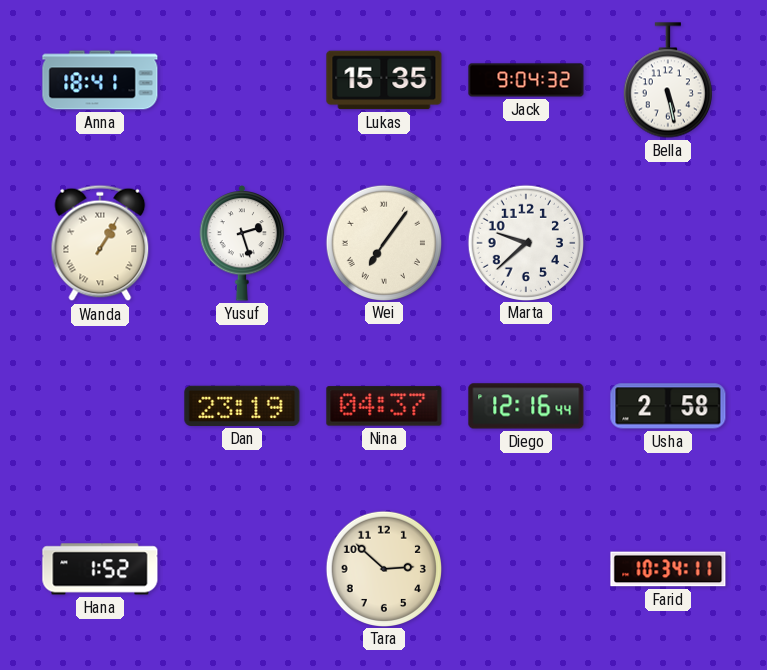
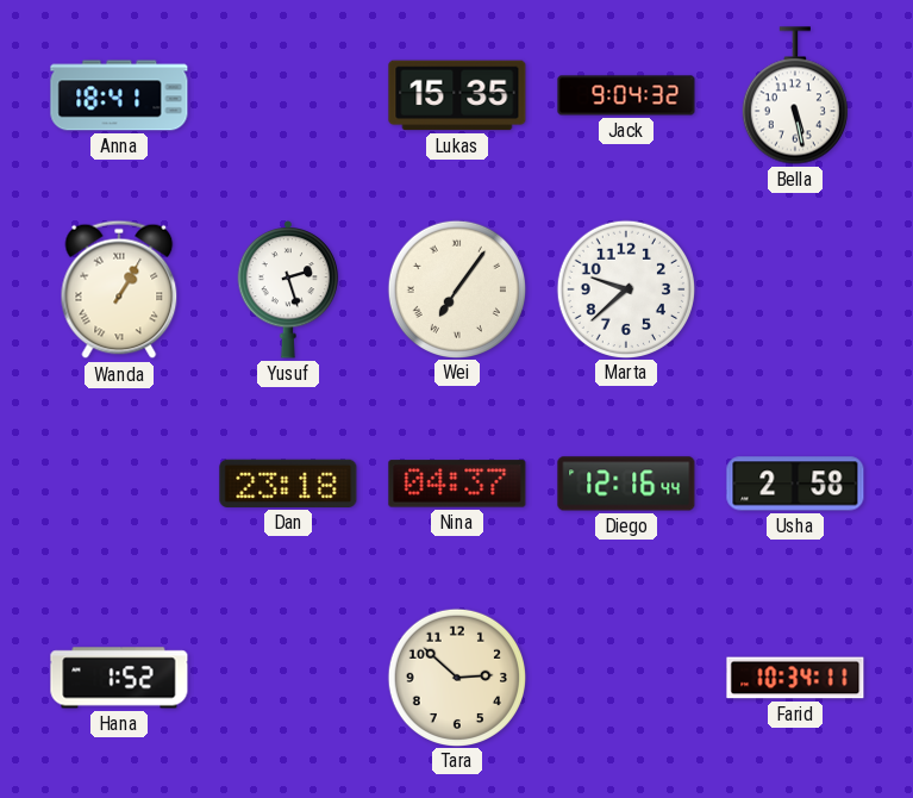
Dan: 23:19 -> 23:18
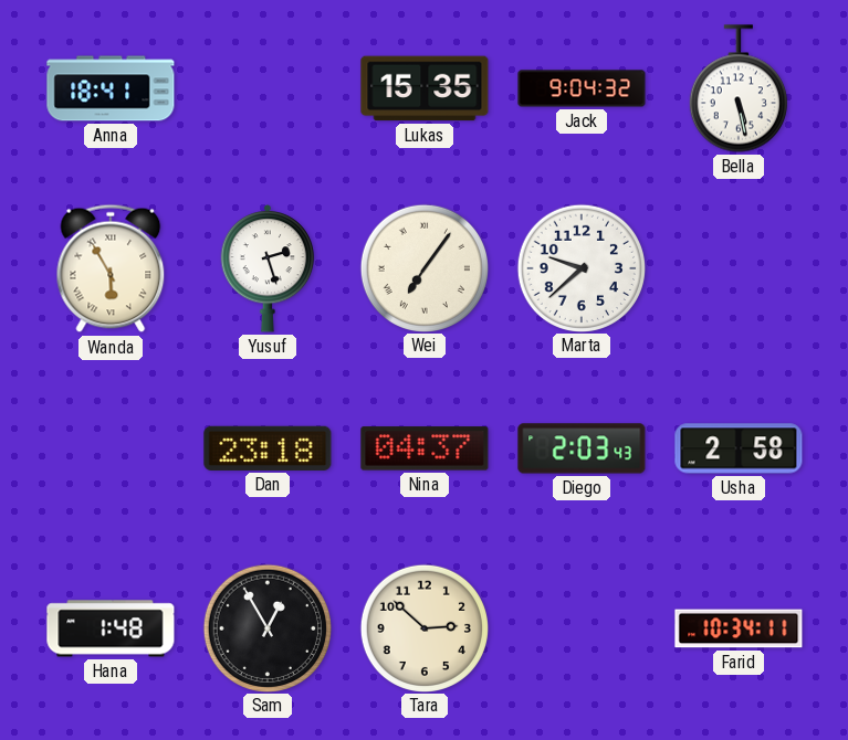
Wanda: 1:05 -> 5:55
Diego: 12:16 -> 2:03
Hana: 1:52 -> 1:48
Sam: none -> 12:55
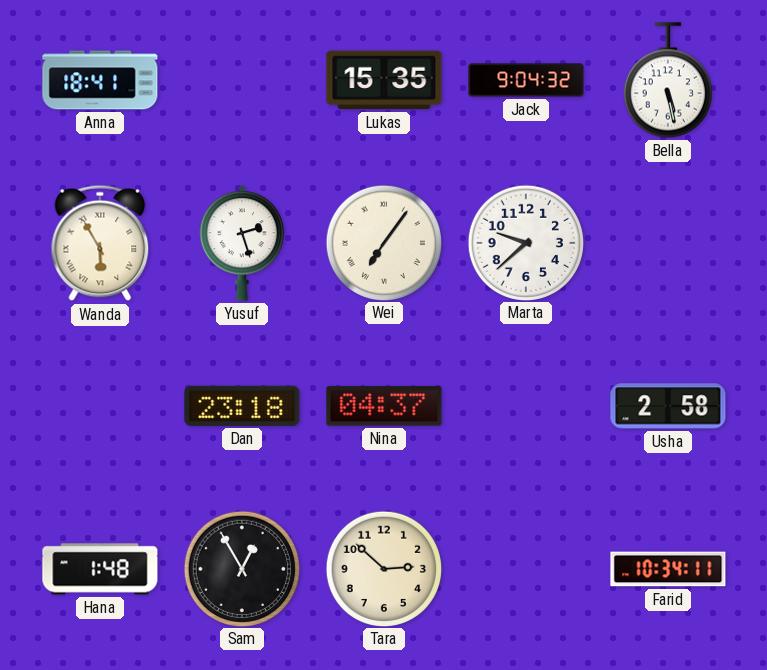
Diego: 2:03 -> none
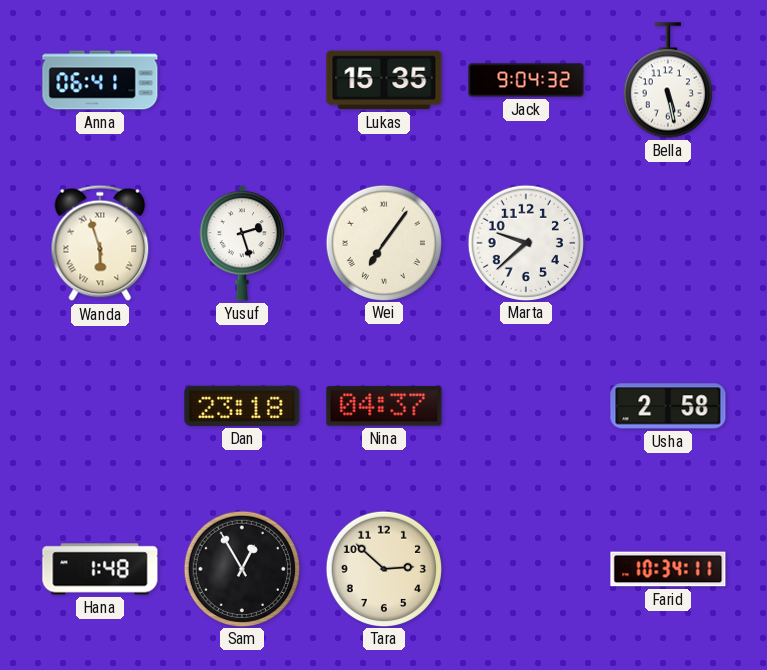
Anna: 18:41 -> 06:41
Wanda: 5:55 -> 5:57
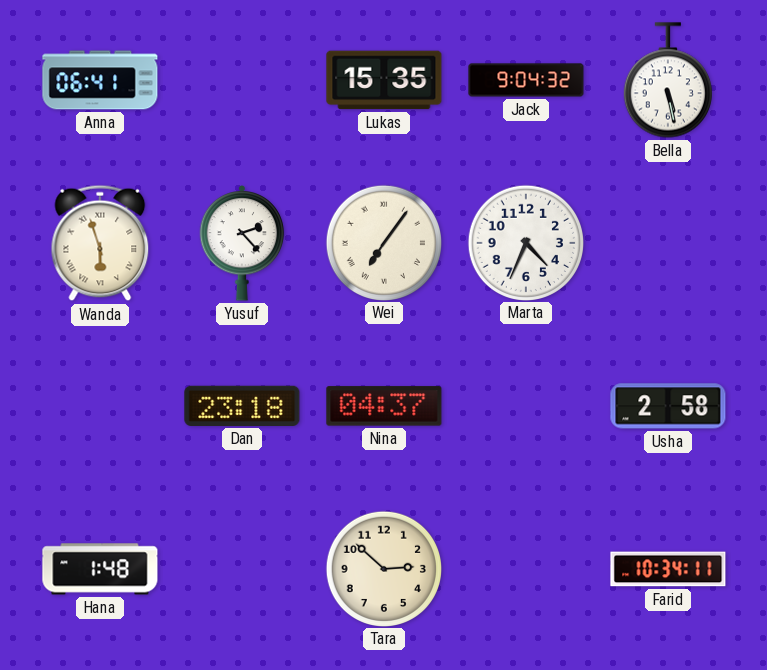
Yusuf: 2:27 -> 2:23
Marta: 9:38 -> 4:34
Sam: 12:55 -> none
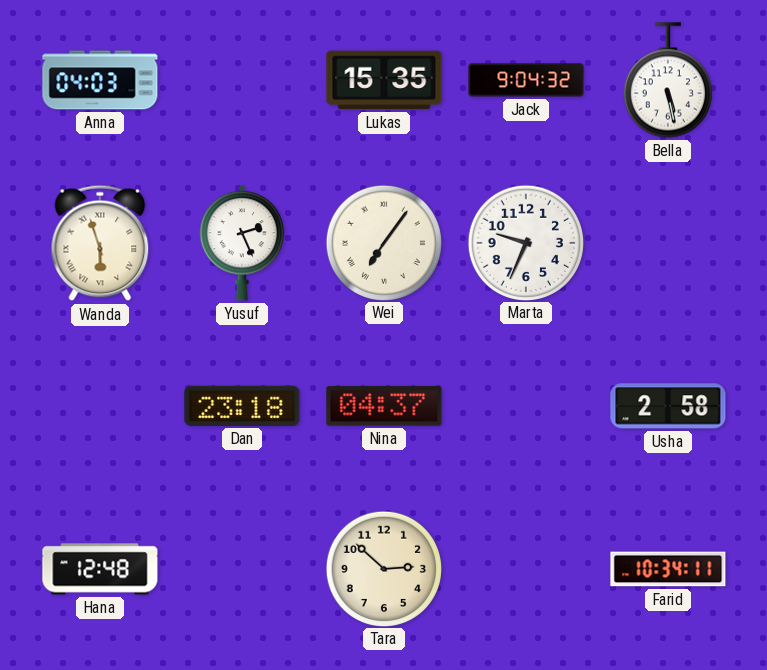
Anna: 06:41 -> 04:03
Yusuf: 2:23 -> 2:26
Marta: 4:34 -> 9:34
Hana: 1:48 -> 12:48
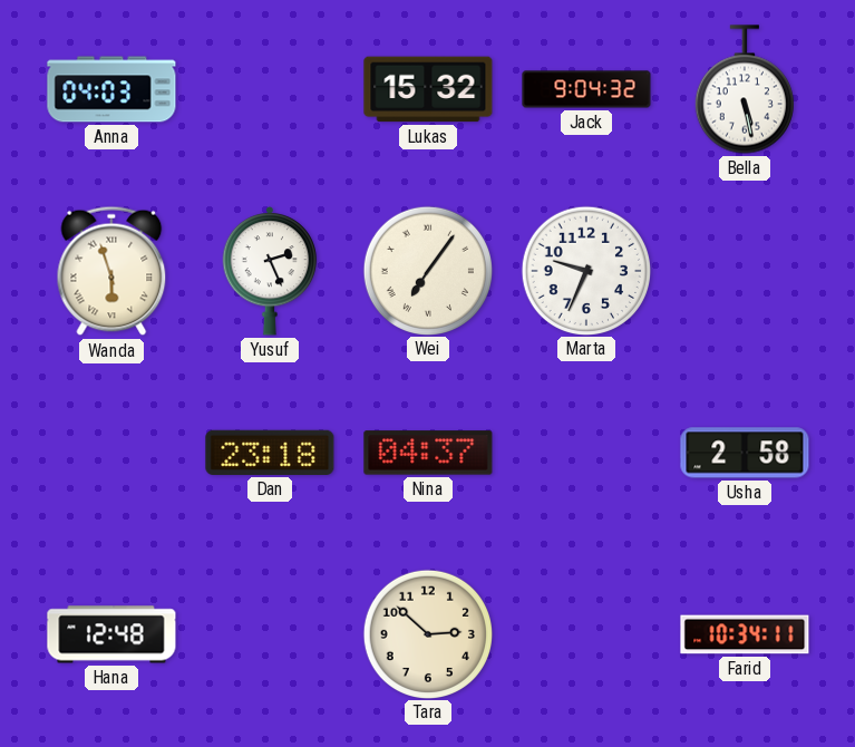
Lukas: 15:35 -> 15:32
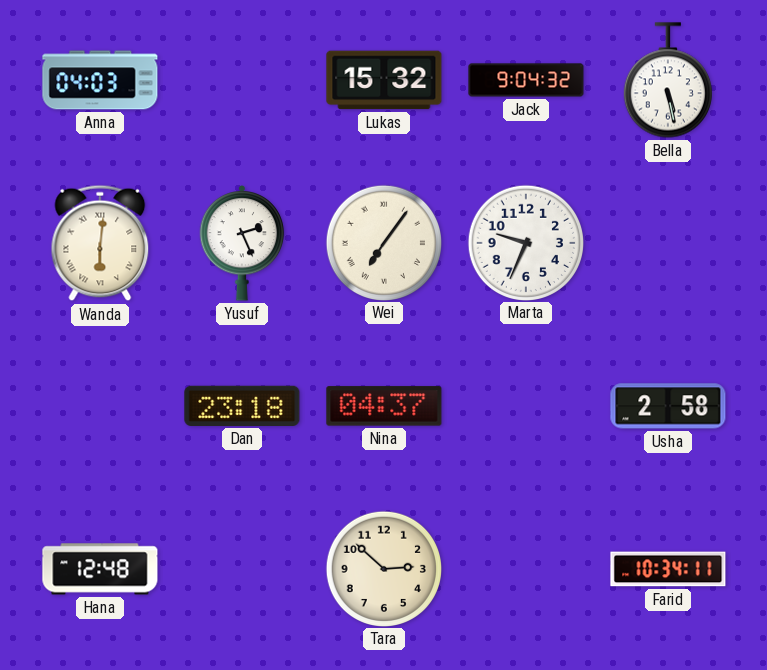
Wanda: 5:57 -> 6:01
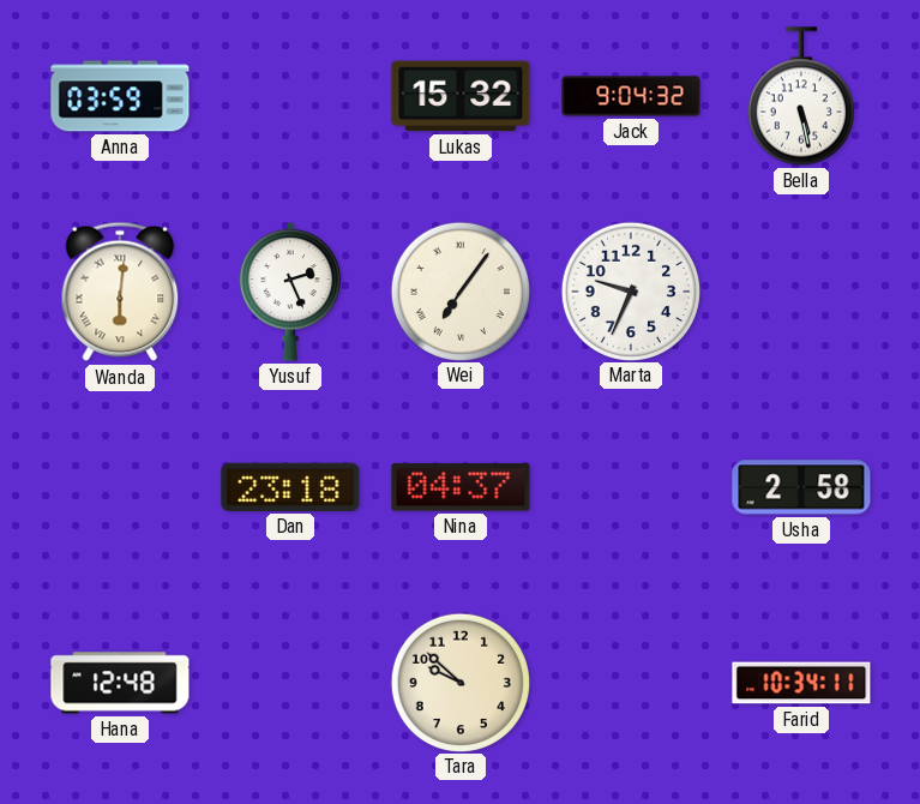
Anna: 04:03 -> 03:59
Tara: 2:52 -> 9:52
